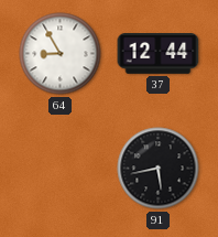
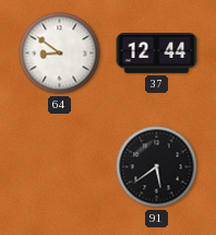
64: 8:55 -> 8:51
91: 5:43 -> 5:39
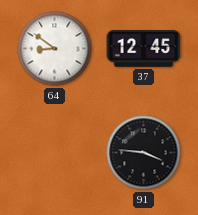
37: 12:44 -> 12:45
91: 5:39 -> 3:46
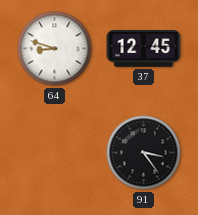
64: 8:51 -> 8:48
91: 3:46 -> 3:24
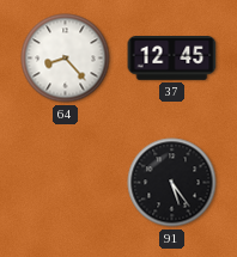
64: 8:48 -> 8:23
91: 3:24 -> 5:24
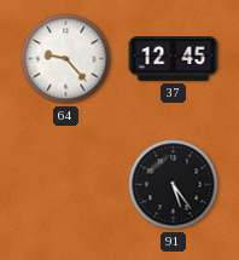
64: 8:23 -> 9:23
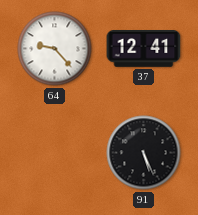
37: 12:45 -> 12:41
91: 5:24 -> 5:26
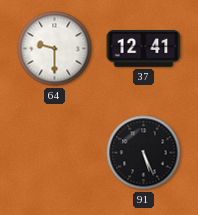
64: 9:23 -> 9:30
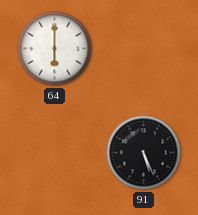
64: 9:30 -> 6:00
37: 12:41 -> none
